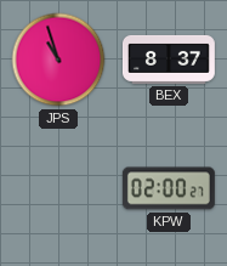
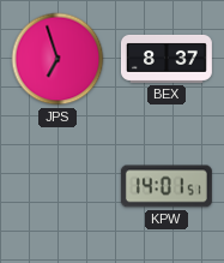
JPS: 10:57 -> 6:57
KPW: 02:00 -> 14:01
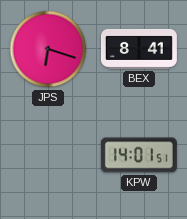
JPS: 6:57 -> 6:18
BEX: 8:37 -> 8:41
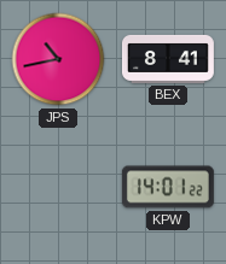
JPS: 6:18 -> 10:43
KPW: 14:01:51 -> 14:01:22
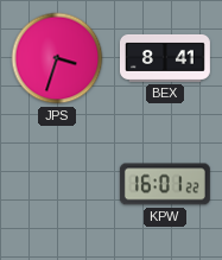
JPS: 10:43 -> 3:33
KPW: 14:01 -> 16:01
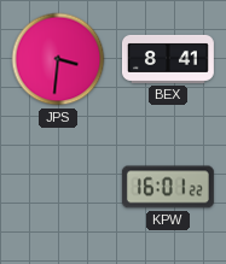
JPS: 3:33 -> 3:31
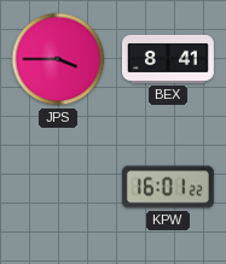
JPS: 3:31 -> 3:45
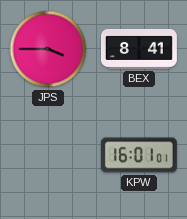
KPW: 16:01:22 -> 16:01:01
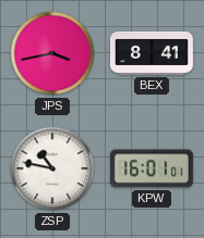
JPS: 3:45 -> 3:43
ZSP: none -> 10:47
